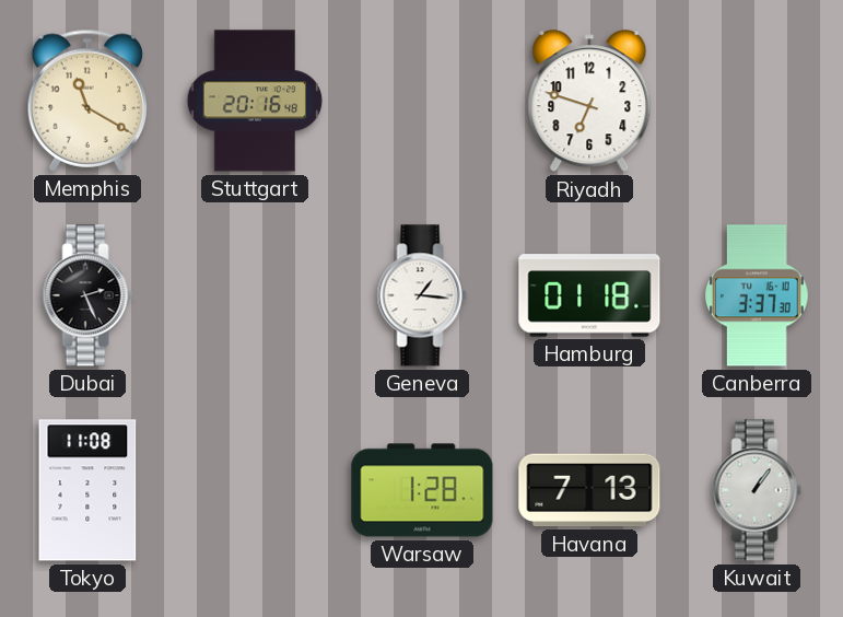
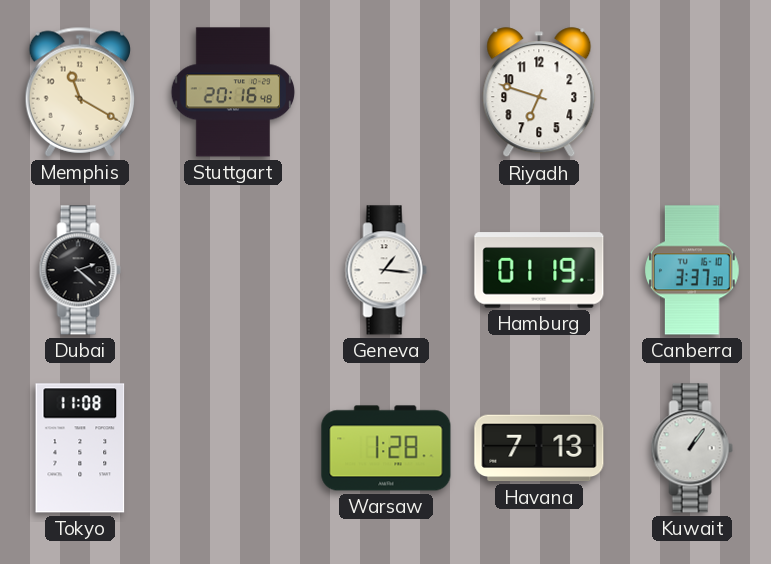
Dubai: 2:26 -> 2:22
Hamburg: 01:18 -> 01:19
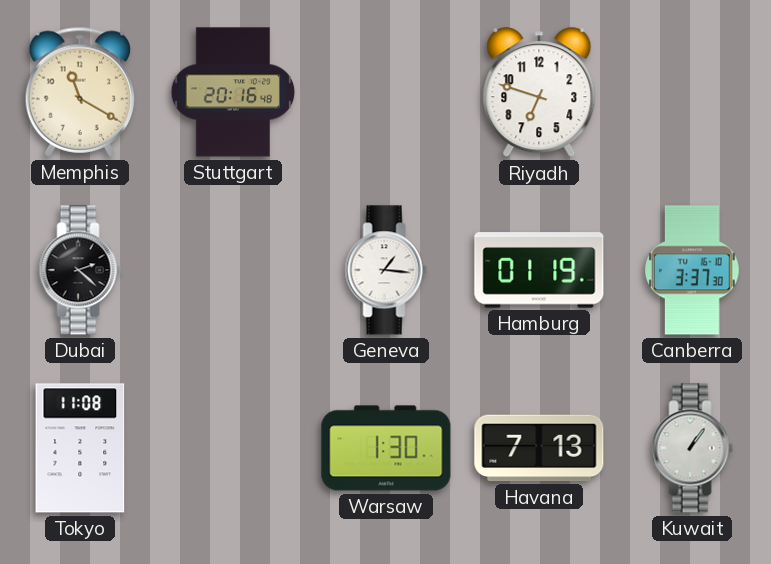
Warsaw: 1:28 -> 1:30
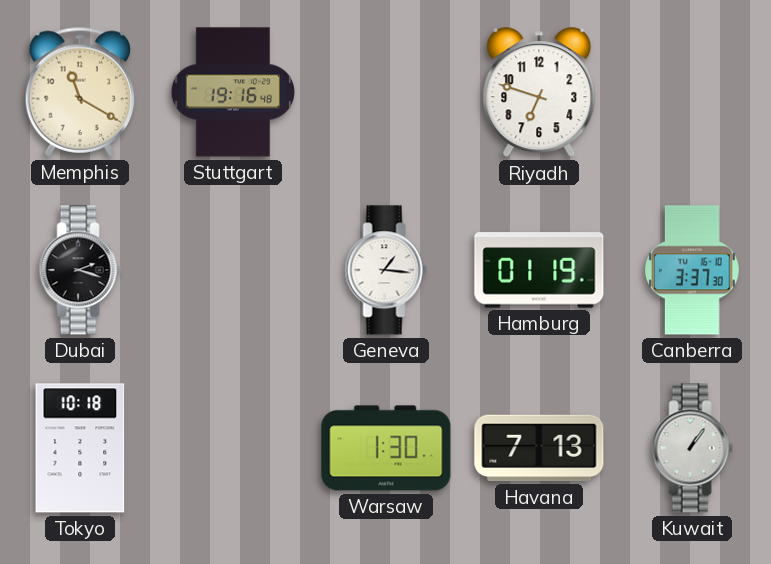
Stuttgart: 20:16 -> 19:16
Dubai: 2:22 -> 2:18
Tokyo: 11:08 -> 10:18
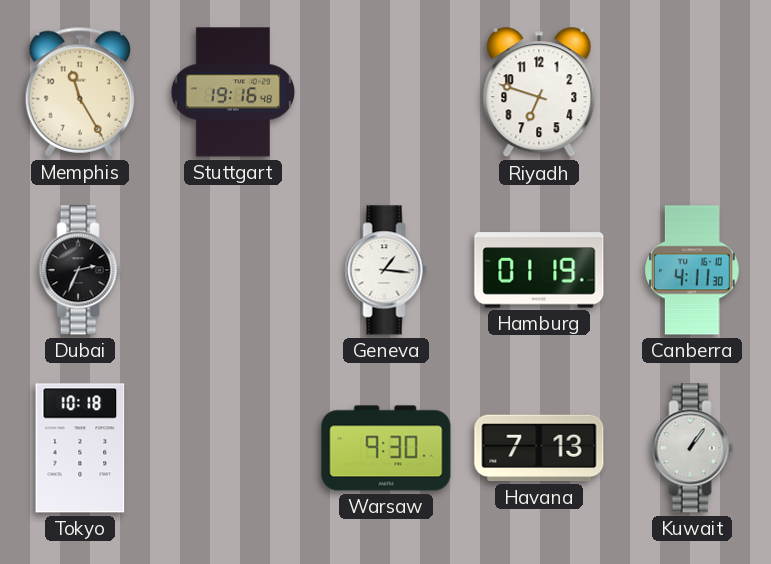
Memphis: 11:20 -> 11:25
Dubai: 2:18 -> 2:34
Canberra: 3:37 -> 4:11
Warsaw: 1:30 -> 9:30
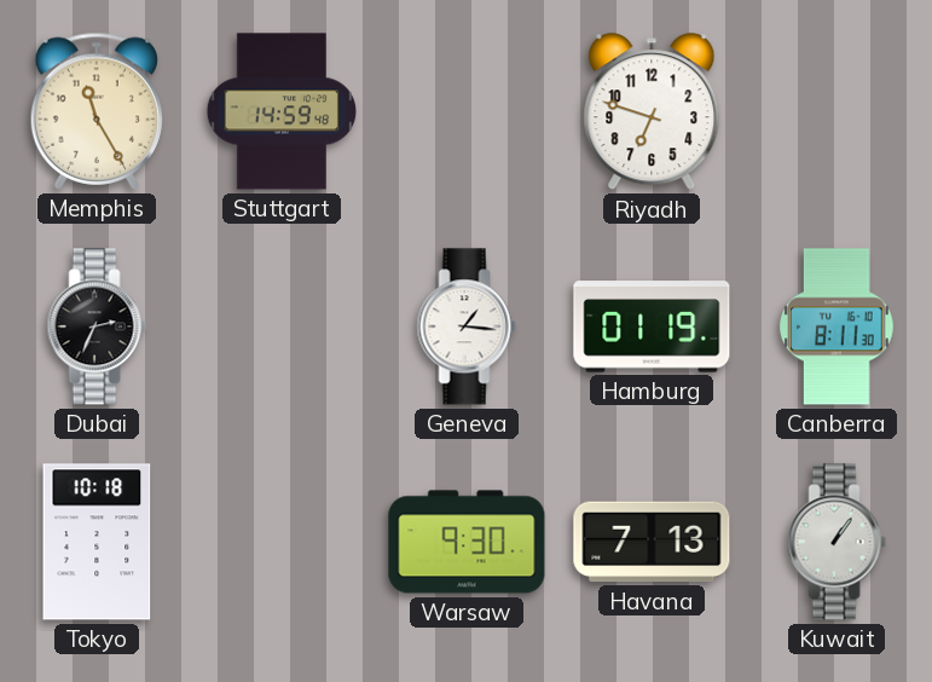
Stuttgart: 19:16 -> 14:59
Canberra: 4:11 -> 8:11
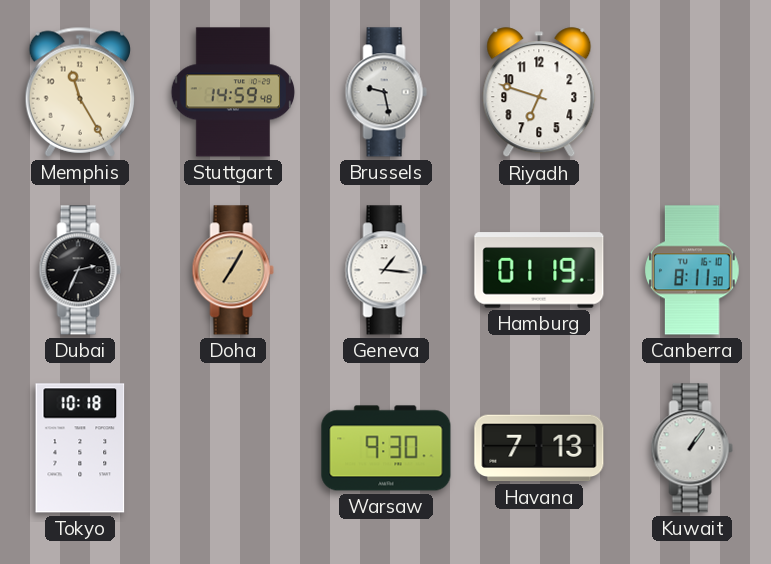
Brussels: none -> 9:28
Doha: none -> 7:05
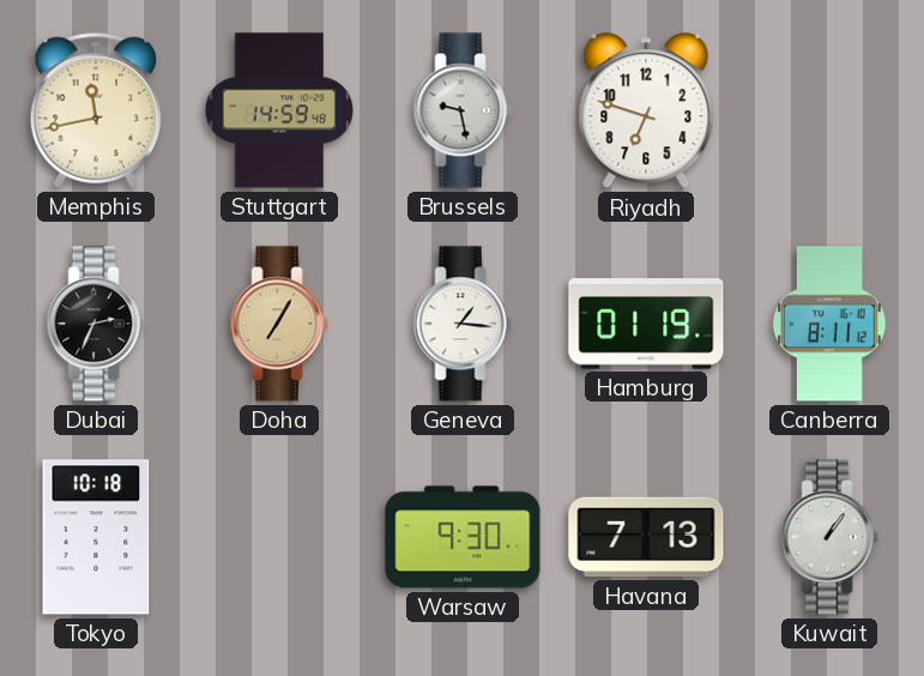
Memphis: 11:25 -> 11:43
Canberra: 8:11:30 -> 8:11:12
